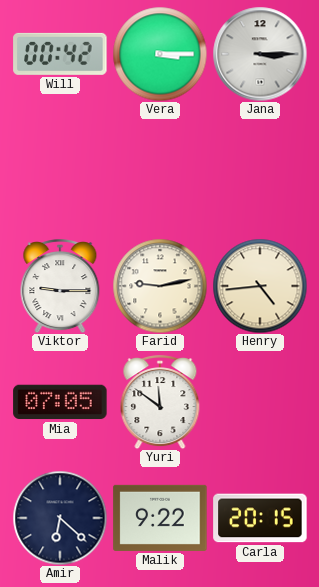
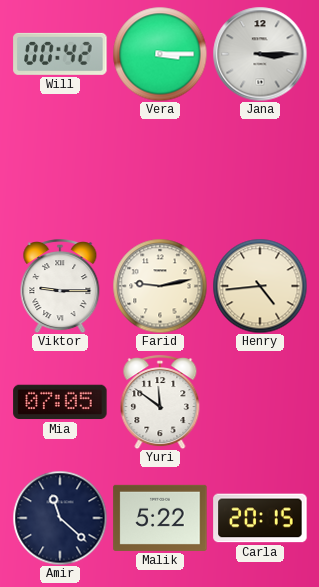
Amir: 6:22 -> 11:22
Malik: 9:22 -> 5:22
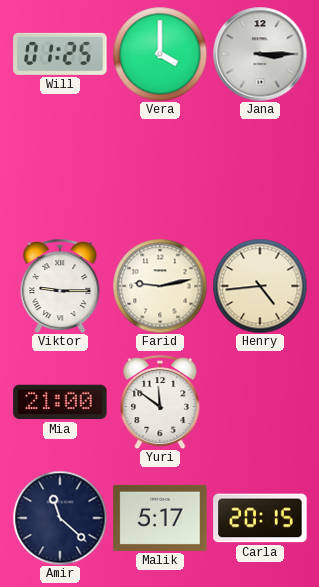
Will: 00:42 -> 01:25
Vera: 3:15 -> 4:00
Mia: 07:05 -> 21:00
Malik: 5:22 -> 5:17
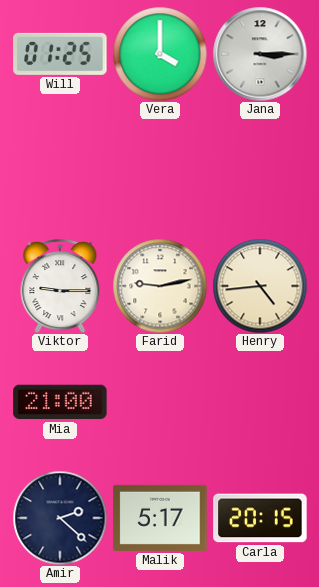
Yuri: 11:51 -> none
Amir: 11:22 -> 2:22
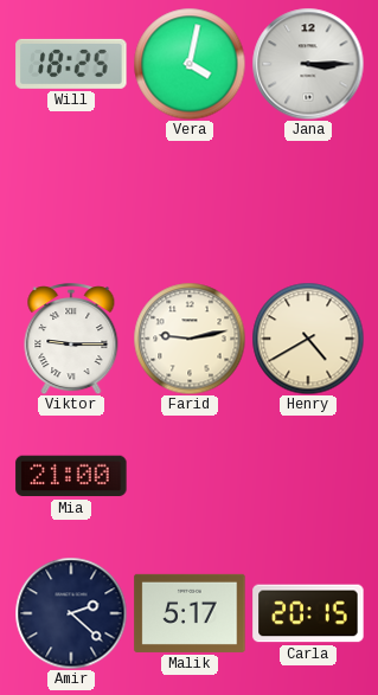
Will: 01:25 -> 18:25
Vera: 4:00 -> 4:02
Henry: 4:44 -> 4:40
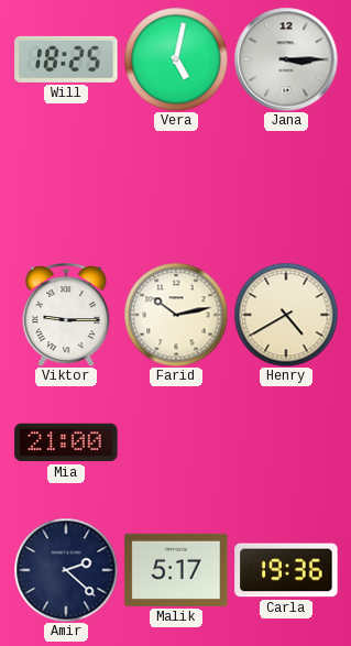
Vera: 4:02 -> 5:02
Farid: 9:13 -> 10:13
Carla: 20:15 -> 19:36
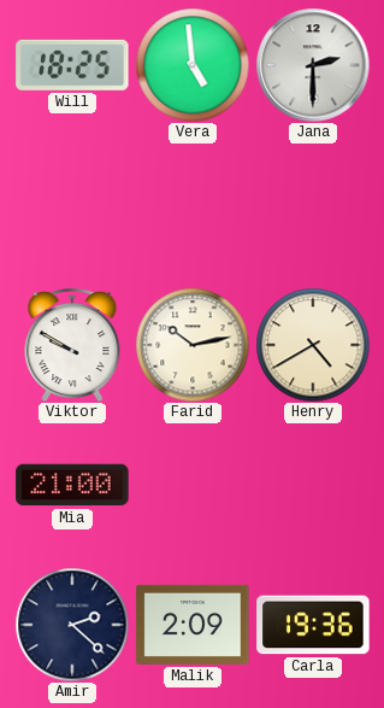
Vera: 5:02 -> 4:59
Jana: 3:15 -> 2:30
Viktor: 9:15 -> 9:50
Malik: 5:17 -> 2:09
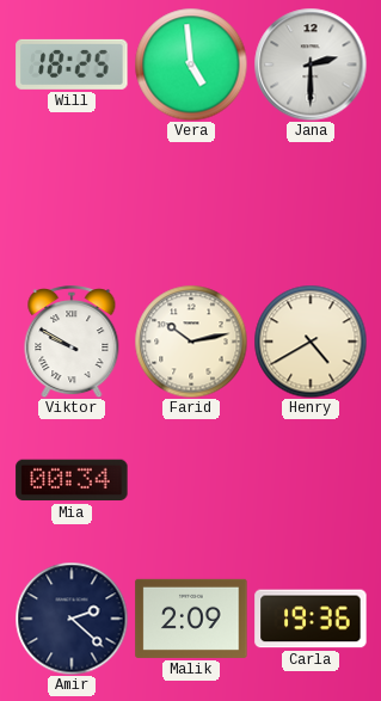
Mia: 21:00 -> 00:34
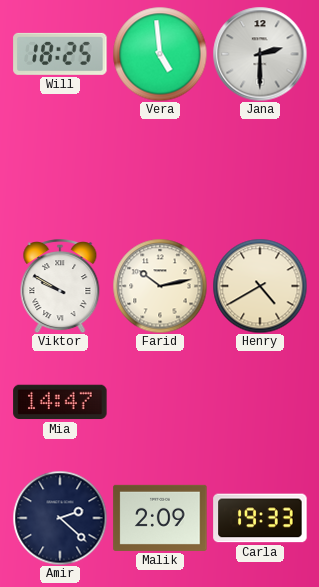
Mia: 00:34 -> 14:47
Carla: 19:36 -> 19:33
